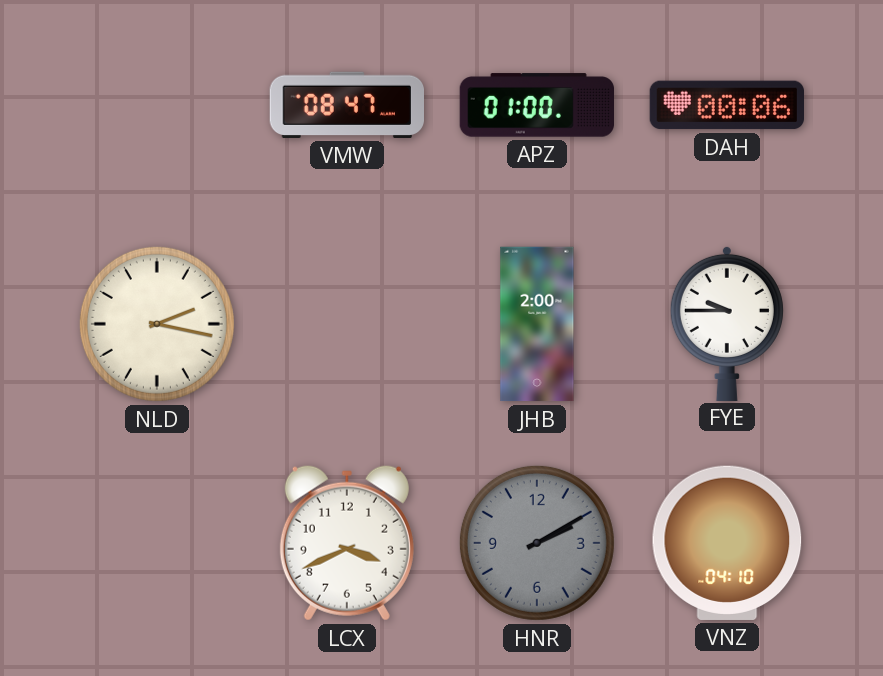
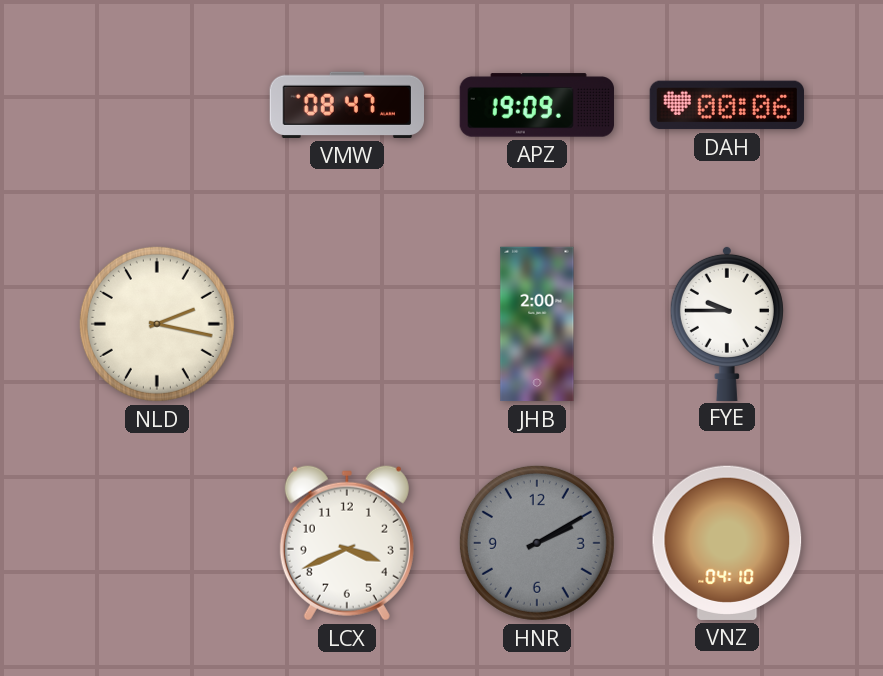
APZ: 01:00 -> 19:09
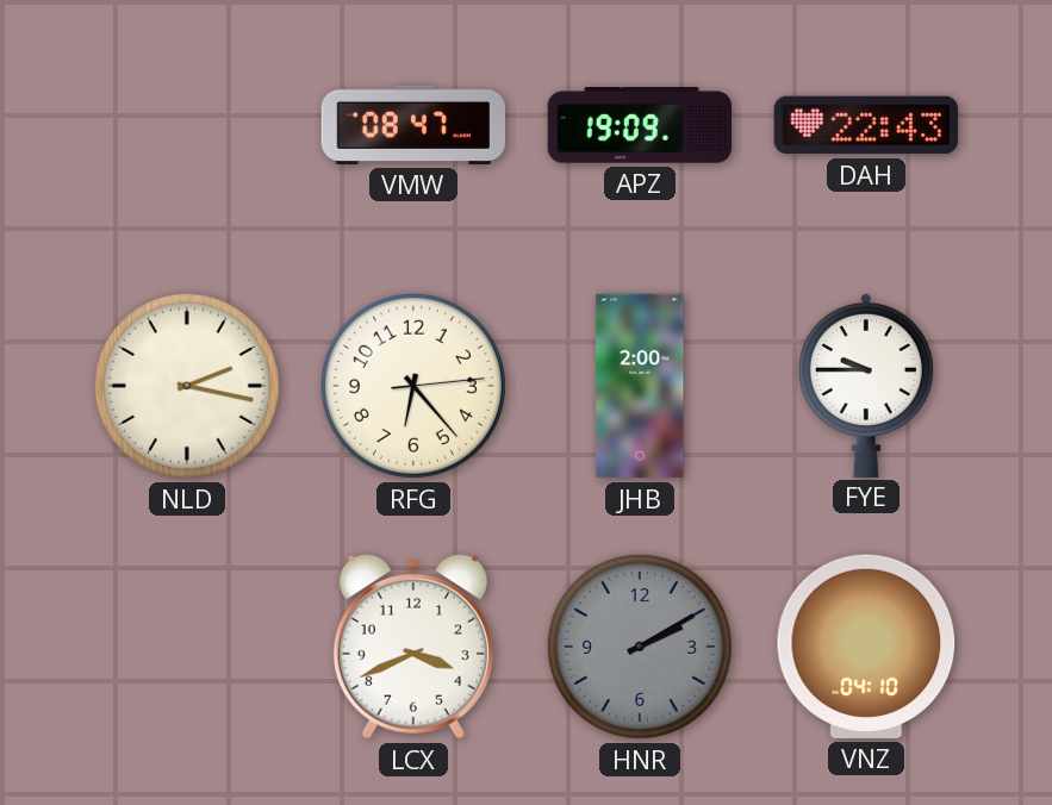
DAH: 00:06 -> 22:43
RFG: none -> 6:23
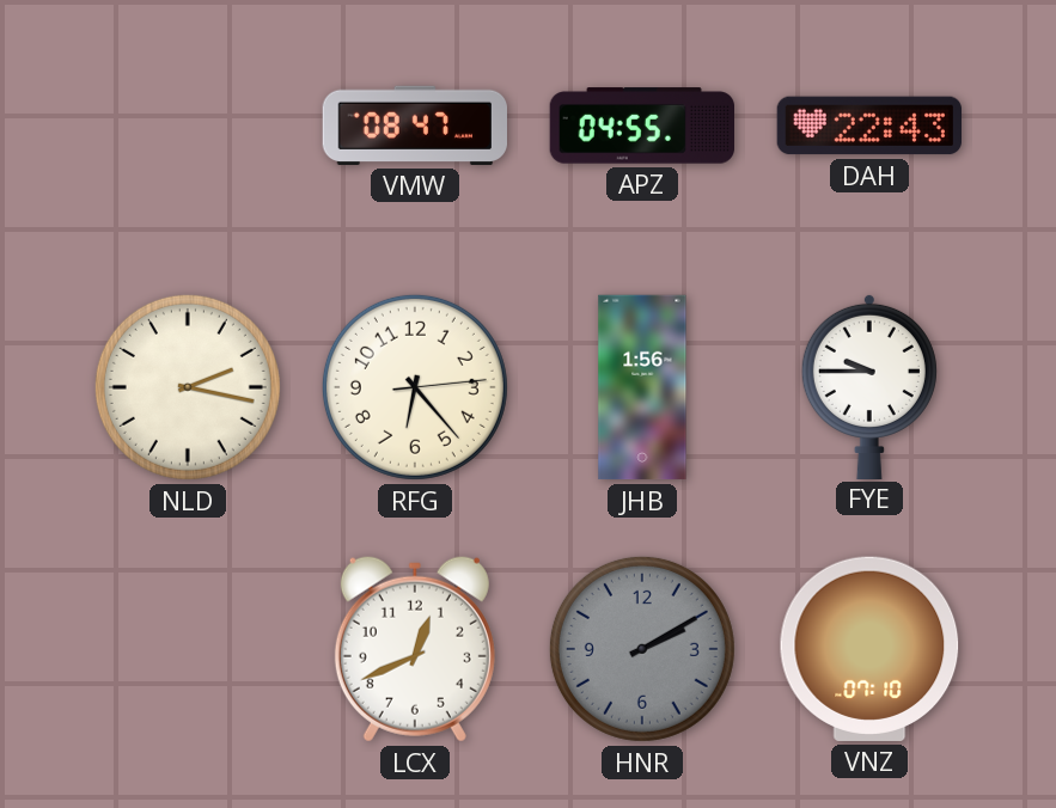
APZ: 19:09 -> 04:55
JHB: 2:00 -> 1:56
LCX: 3:41 -> 12:41
VNZ: 04:10 -> 07:10
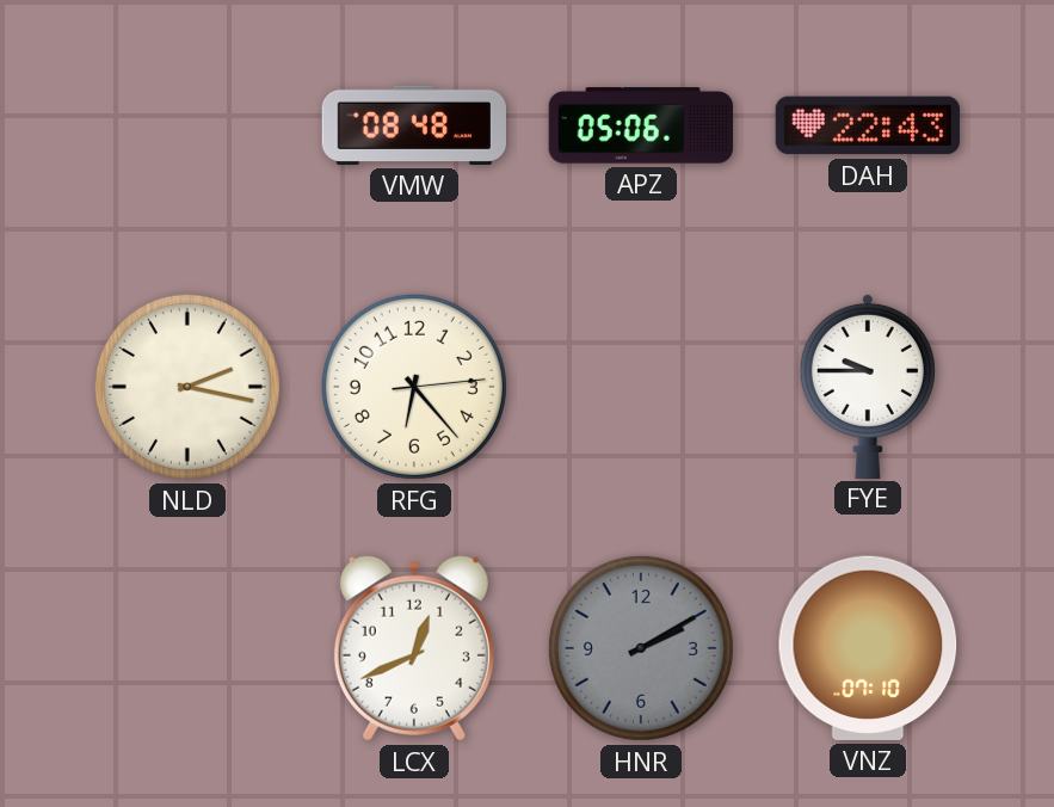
VMW: 08:47 -> 08:48
APZ: 04:55 -> 05:06
JHB: 1:56 -> none
